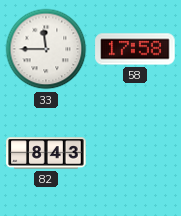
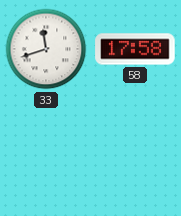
33: 11:45 -> 11:42
82: 8:43 -> none
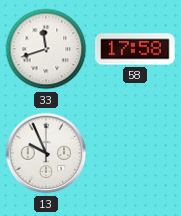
13: none -> 9:56
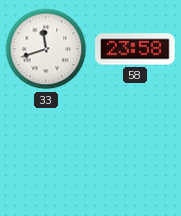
58: 17:58 -> 23:58
13: 9:56 -> none
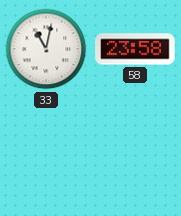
33: 11:42 -> 11:02
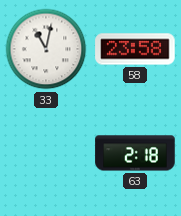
63: none -> 2:18
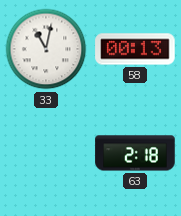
58: 23:58 -> 00:13
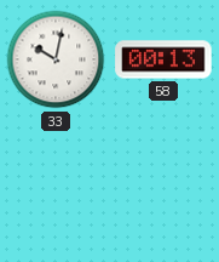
33: 11:02 -> 10:02
63: 2:18 -> none
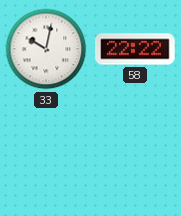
58: 00:13 -> 22:22
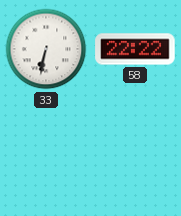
33: 10:02 -> 6:32
